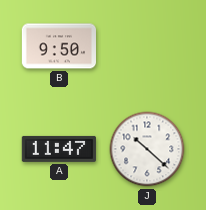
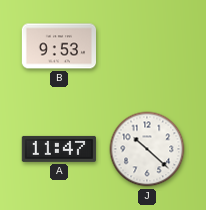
B: 9:50 -> 9:53
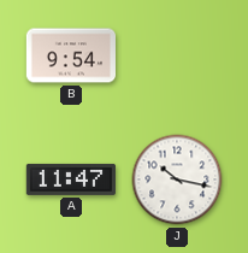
B: 9:53 -> 9:54
J: 10:22 -> 10:17
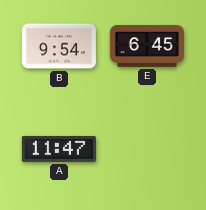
E: none -> 6:45
J: 10:17 -> none
